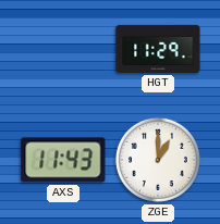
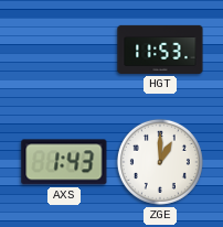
HGT: 11:29 -> 11:53
AXS: 11:43 -> 1:43
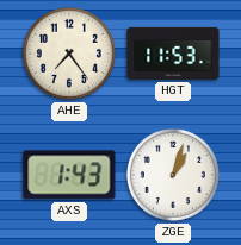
AHE: none -> 7:24
ZGE: 1:00 -> 1:03
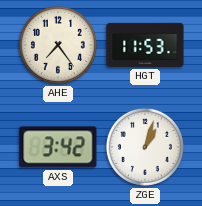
AXS: 1:43 -> 3:42
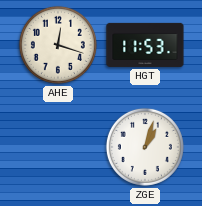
AHE: 7:24 -> 12:18
AXS: 3:42 -> none
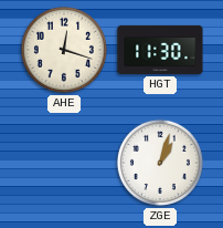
HGT: 11:53 -> 11:30
